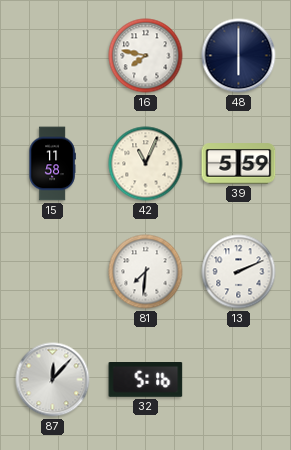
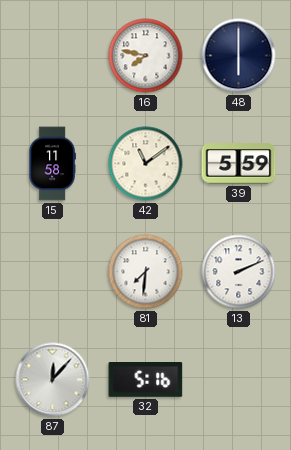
42: 11:04 -> 11:09
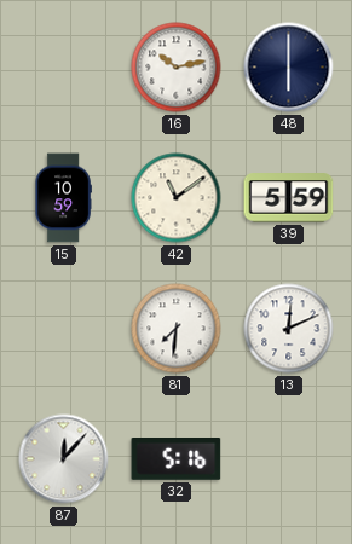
16: 7:47 -> 10:13
15: 11:58 -> 10:59
13: 2:11 -> 12:11
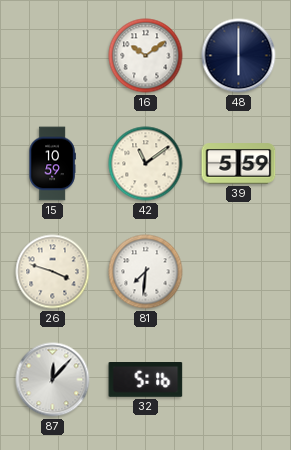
16: 10:13 -> 10:09
26: none -> 3:48
13: 12:11 -> none
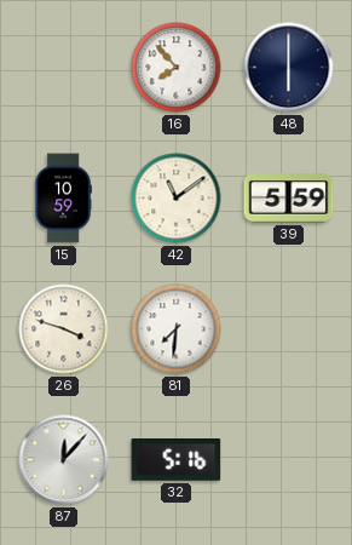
16: 10:09 -> 7:53
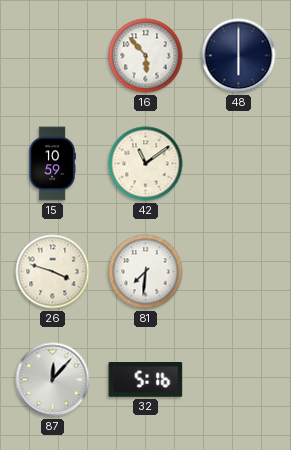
16: 7:53 -> 5:53
39: 5:59 -> none
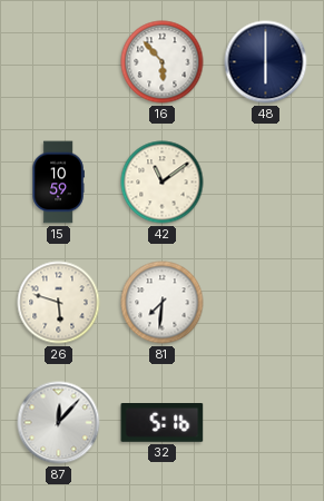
26: 3:48 -> 5:48
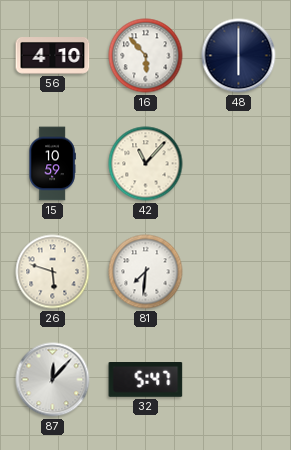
56: none -> 4:10
42: 11:09 -> 11:07
32: 5:16 -> 5:47
